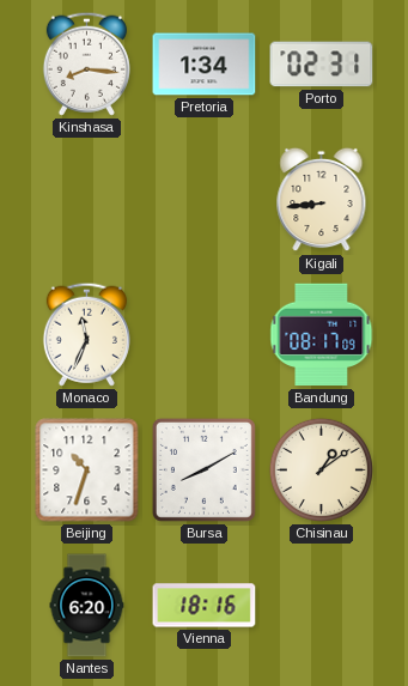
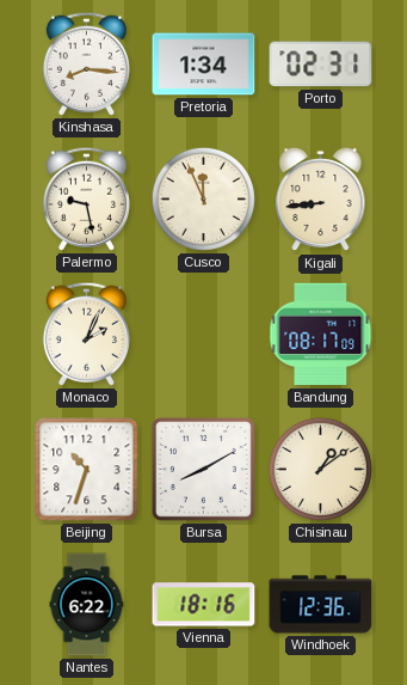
Palermo: none -> 9:28
Cusco: none -> 11:56
Monaco: 11:34 -> 2:04
Nantes: 6:20 -> 6:22
Windhoek: none -> 12:36
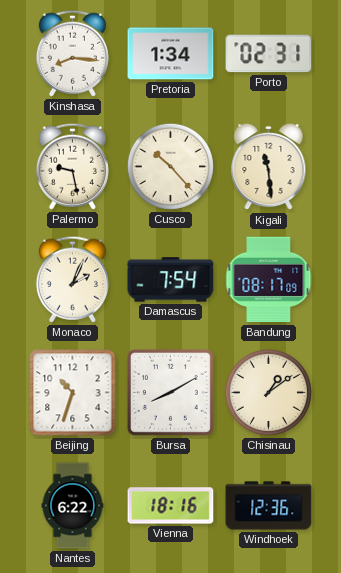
Cusco: 11:56 -> 10:23
Kigali: 8:44 -> 11:29
Damascus: none -> 7:54
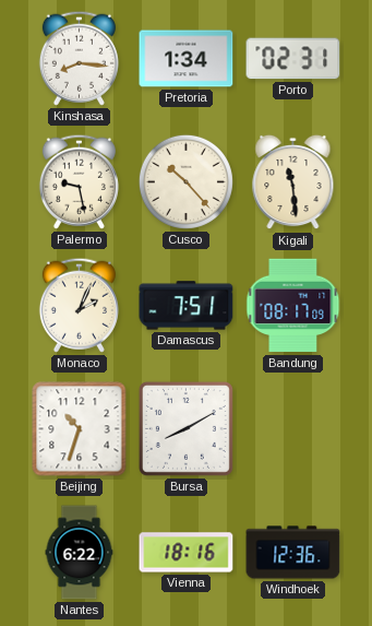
Damascus: 7:54 -> 7:51
Chisinau: 1:09 -> none
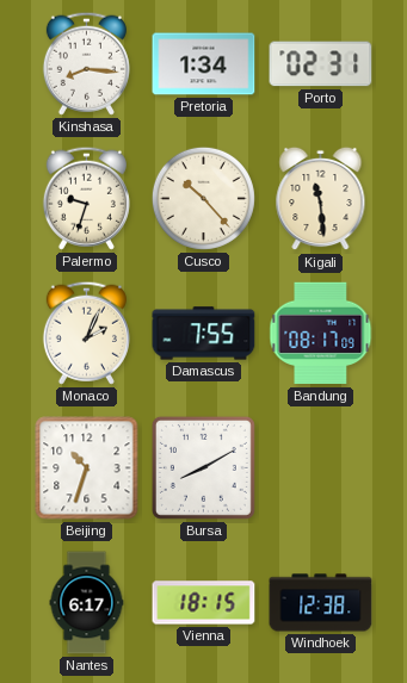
Palermo: 9:28 -> 9:33
Damascus: 7:51 -> 7:55
Nantes: 6:22 -> 6:17
Vienna: 18:16 -> 18:15
Windhoek: 12:36 -> 12:38
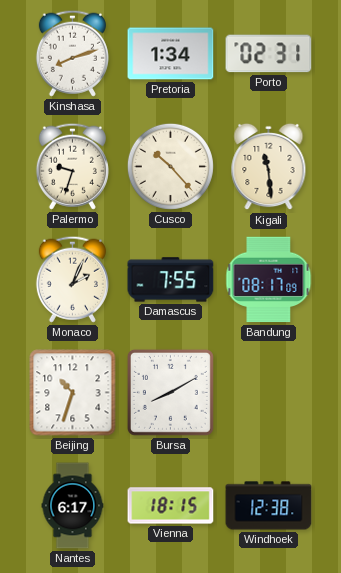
Kinshasa: 8:16 -> 8:12
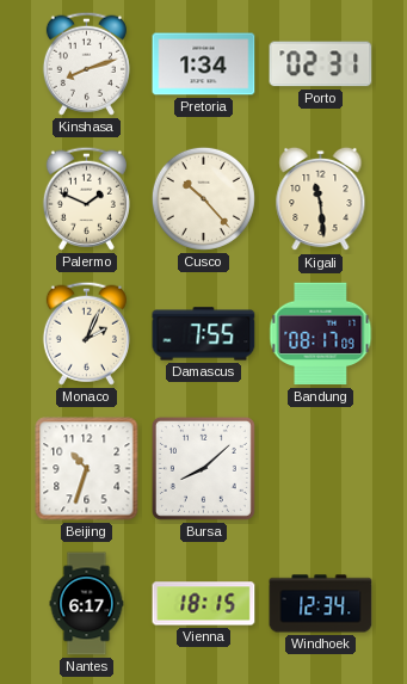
Palermo: 9:33 -> 1:49
Bursa: 8:10 -> 8:08
Windhoek: 12:38 -> 12:34
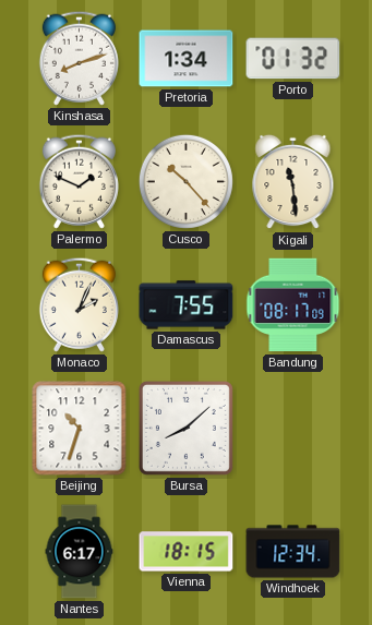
Porto: 02:31 -> 01:32
